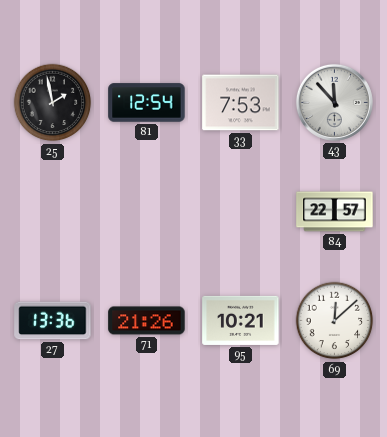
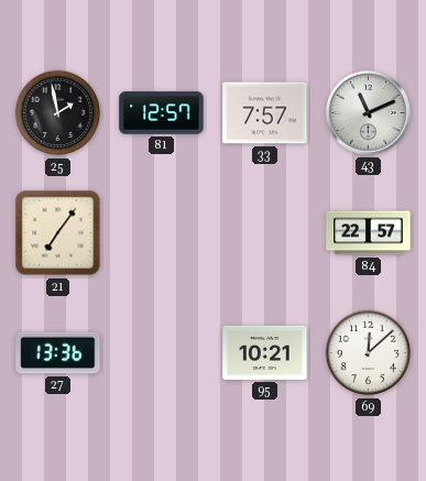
81: 12:54 -> 12:57
33: 7:53 -> 7:57
43: 11:53 -> 11:11
21: none -> 7:06
71: 21:26 -> none
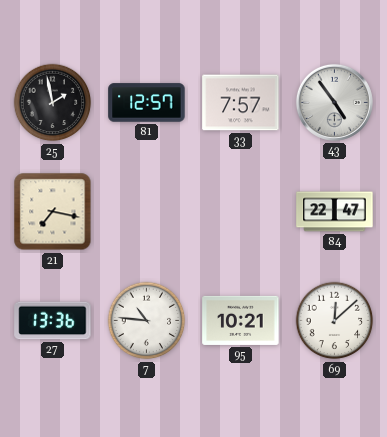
43: 11:11 -> 4:54
21: 7:06 -> 7:17
84: 22:57 -> 22:47
7: none -> 10:46
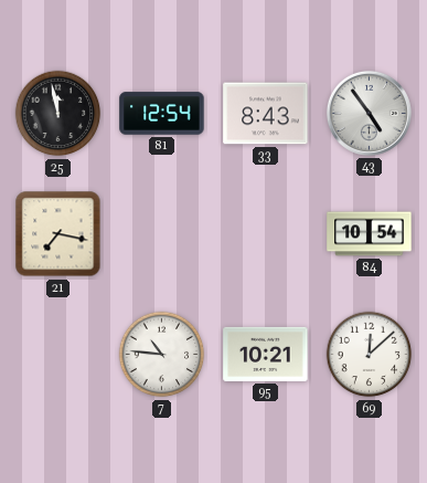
25: 1:58 -> 11:58
81: 12:57 -> 12:54
33: 7:57 -> 8:43
84: 22:47 -> 10:54
27: 13:36 -> none
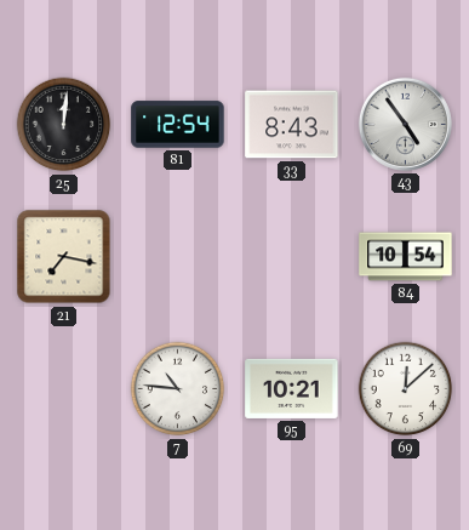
25: 11:58 -> 12:01
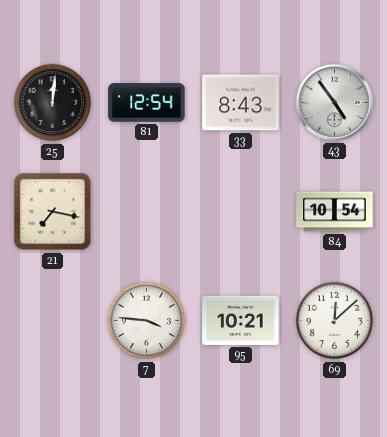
7: 10:46 -> 3:46
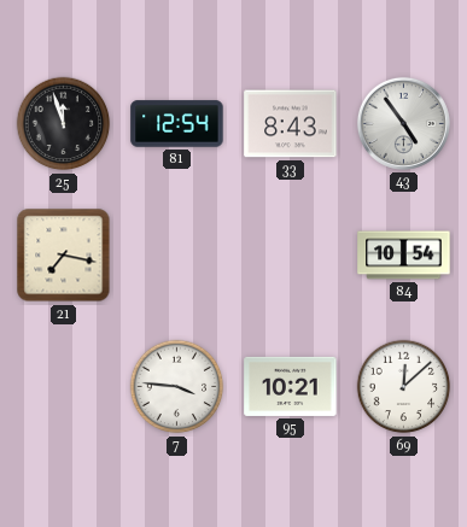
25: 12:01 -> 11:57
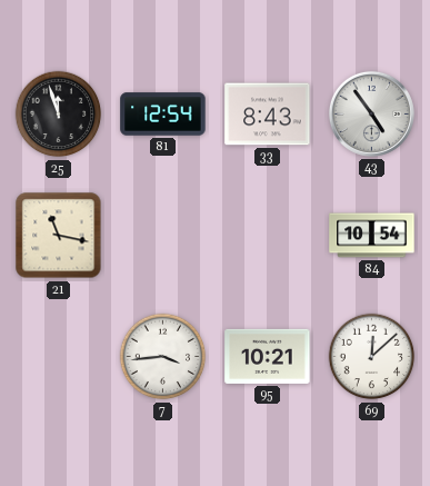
21: 7:17 -> 11:17
7: 3:46 -> 3:44
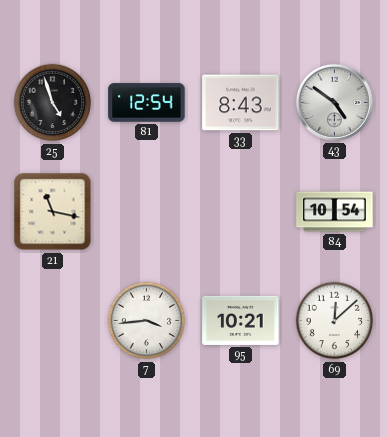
25: 11:57 -> 4:57
43: 4:54 -> 4:51
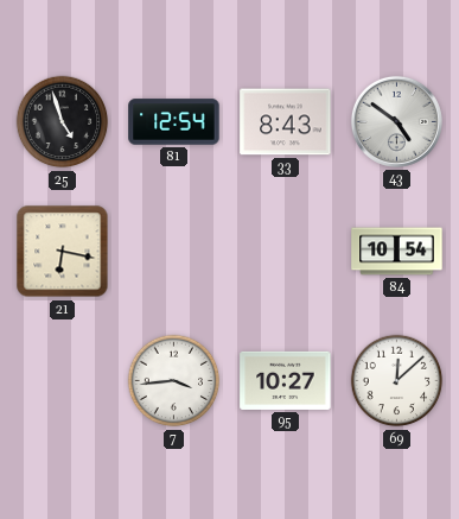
21: 11:17 -> 6:17
95: 10:21 -> 10:27
